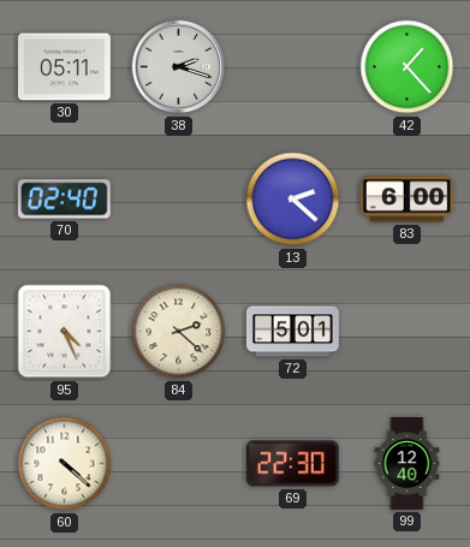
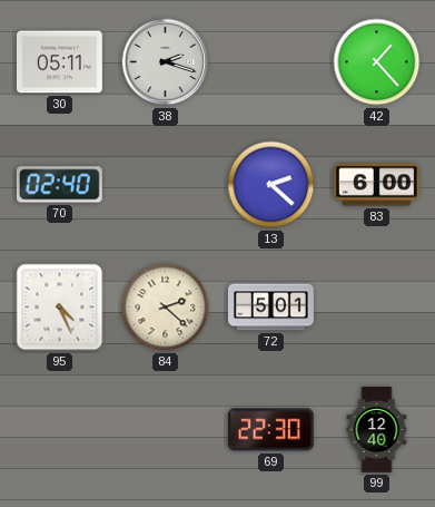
60: 4:22 -> none
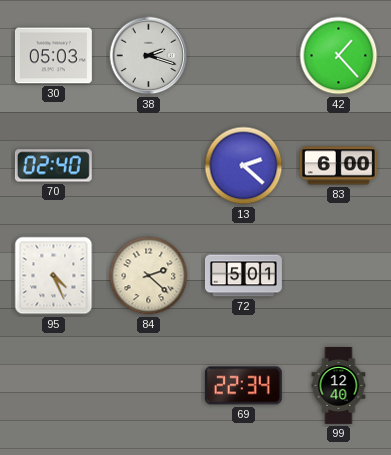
30: 05:11 -> 05:03
69: 22:30 -> 22:34
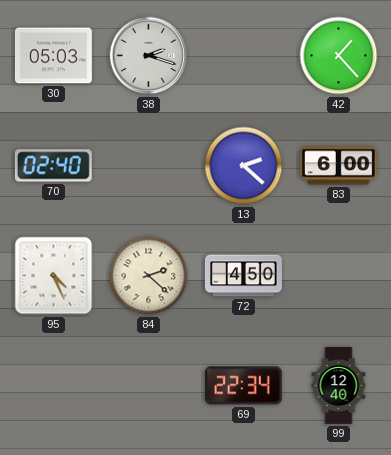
72: 5:01 -> 4:50
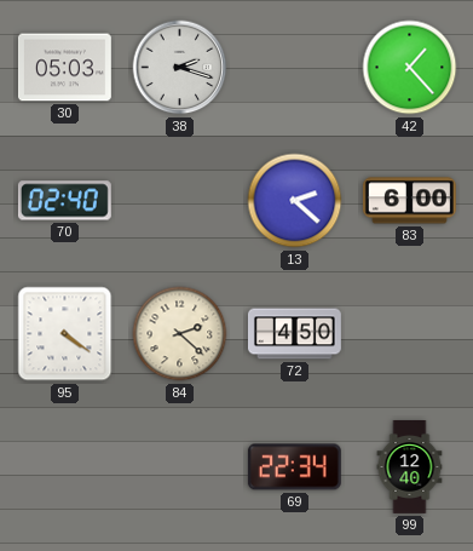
95: 4:26 -> 4:21
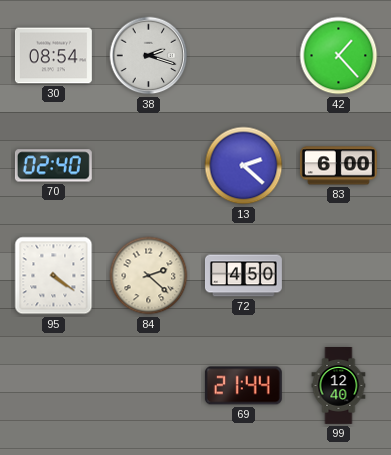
30: 05:03 -> 08:54
69: 22:34 -> 21:44
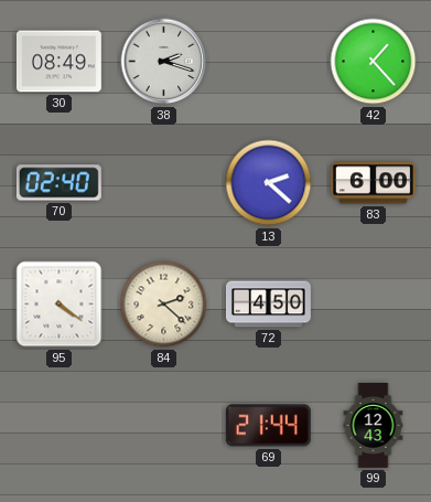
30: 08:54 -> 08:49
99: 12:40 -> 12:43
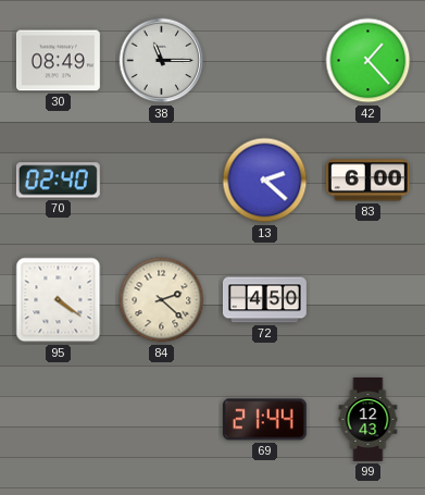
38: 2:18 -> 11:15
